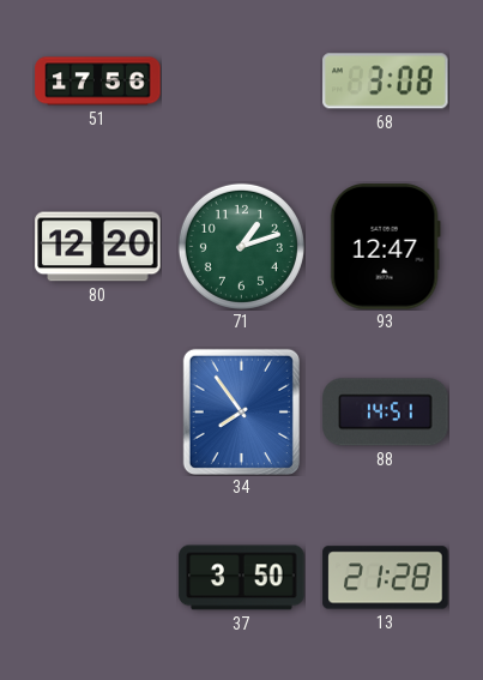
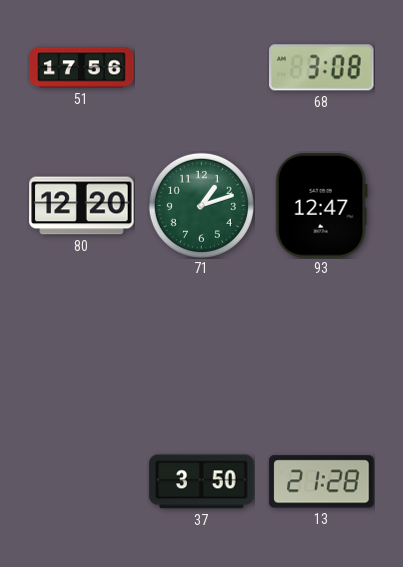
34: 7:54 -> none
88: 14:51 -> none
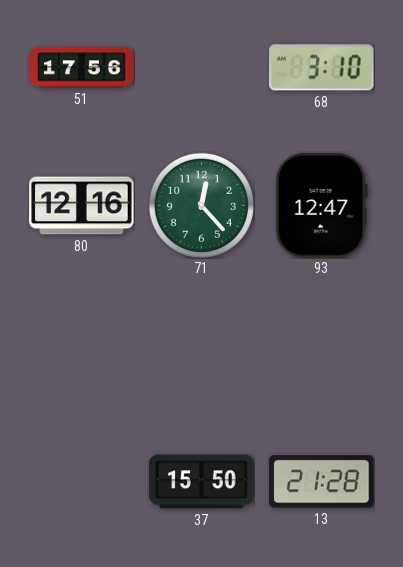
68: 3:08 -> 3:10
80: 12:20 -> 12:16
71: 1:12 -> 12:23
37: 3:50 -> 15:50
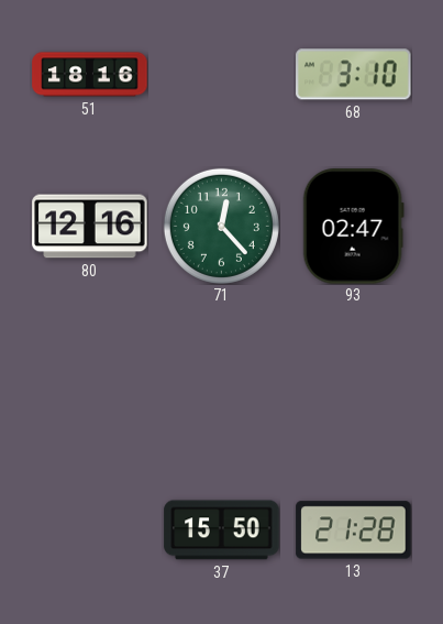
51: 17:56 -> 18:16
93: 12:47 -> 02:47
